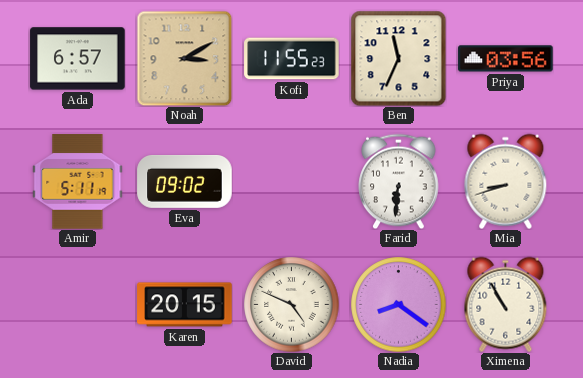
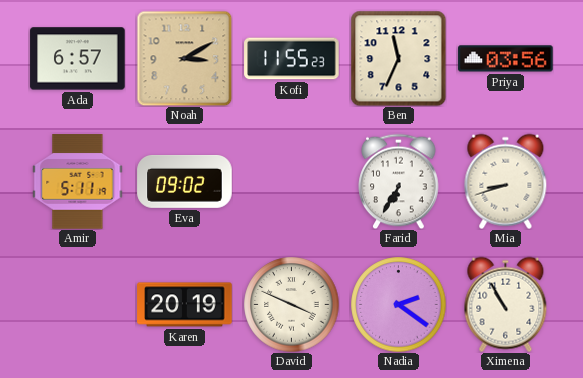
Farid: 6:31 -> 6:35
Karen: 20:15 -> 20:19
David: 4:49 -> 3:49
Nadia: 8:21 -> 2:21
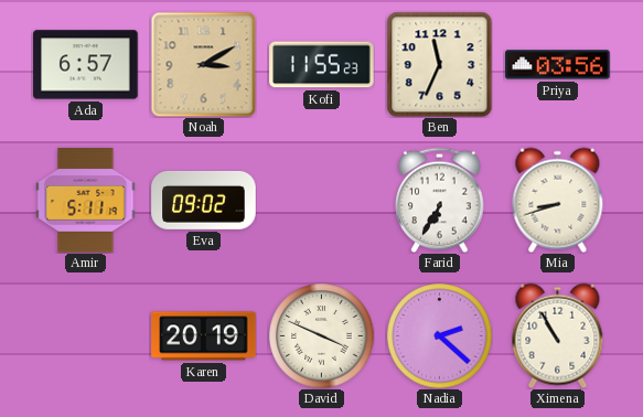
Nadia: 2:21 -> 2:22
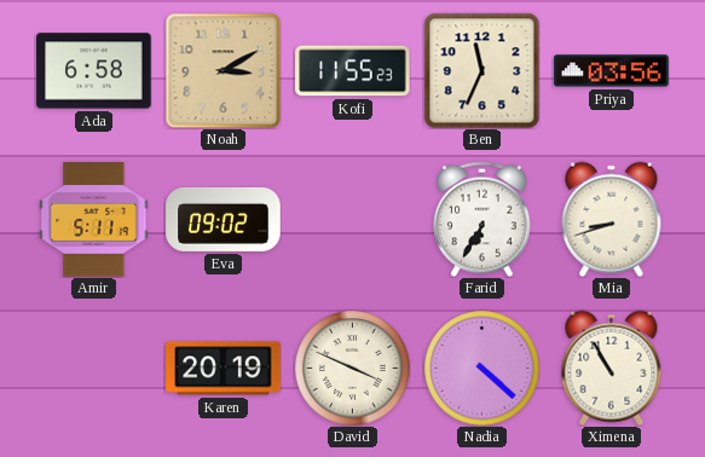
Ada: 6:57 -> 6:58
Nadia: 2:22 -> 4:22
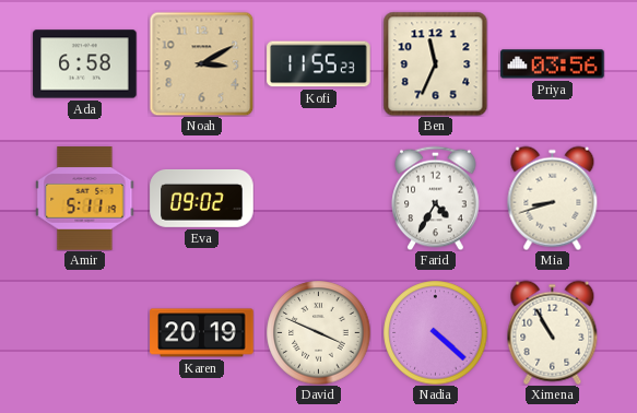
Farid: 6:35 -> 4:35
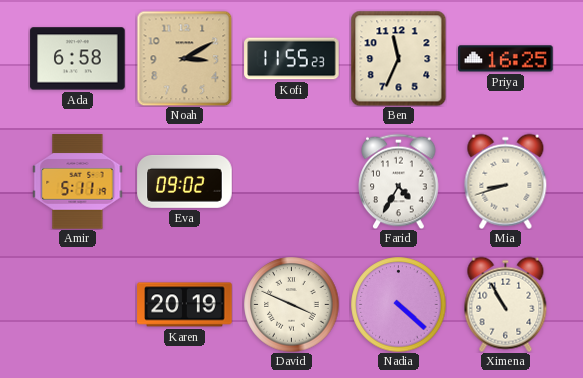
Priya: 03:56 -> 16:25
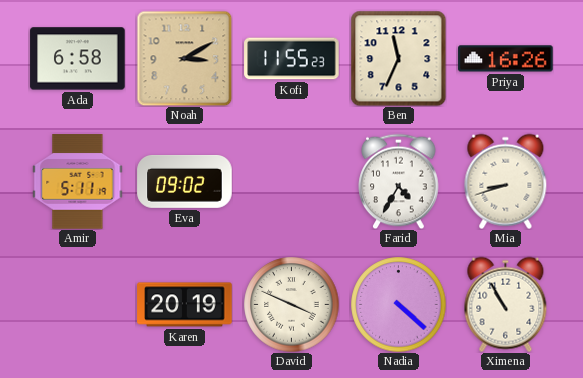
Priya: 16:25 -> 16:26
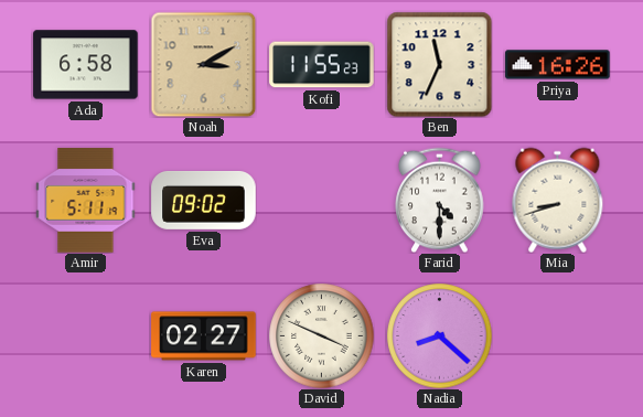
Farid: 4:35 -> 4:30
Karen: 20:19 -> 02:27
Nadia: 4:22 -> 8:22
Ximena: 10:55 -> none
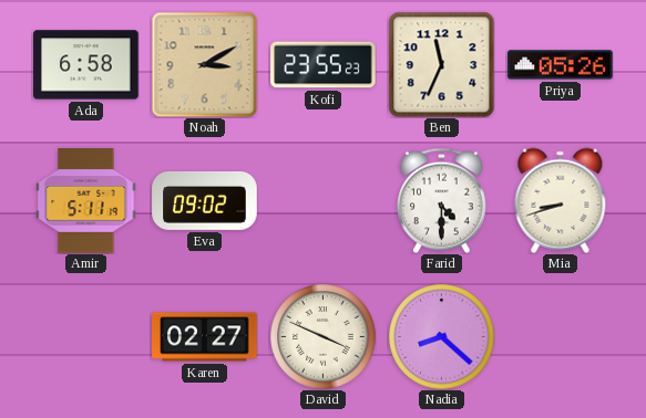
Kofi: 11:55 -> 23:55
Priya: 16:26 -> 05:26
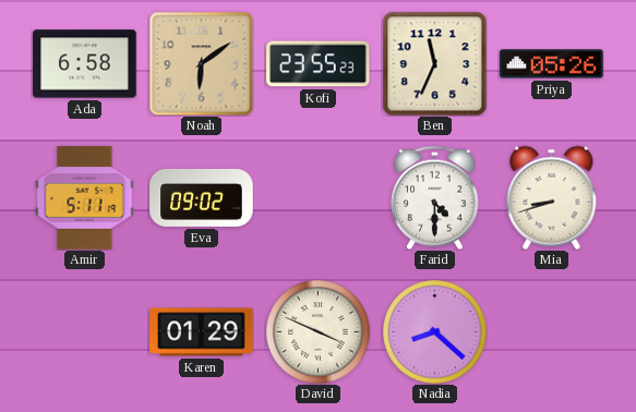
Noah: 3:10 -> 6:09
Karen: 02:27 -> 01:29
